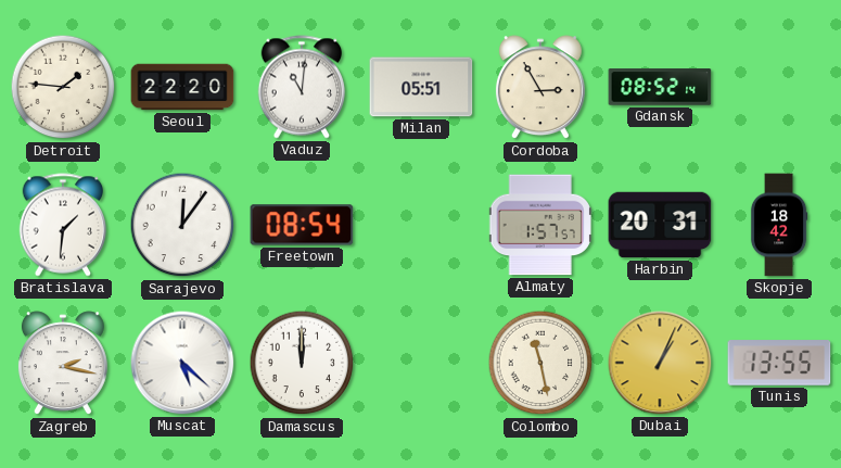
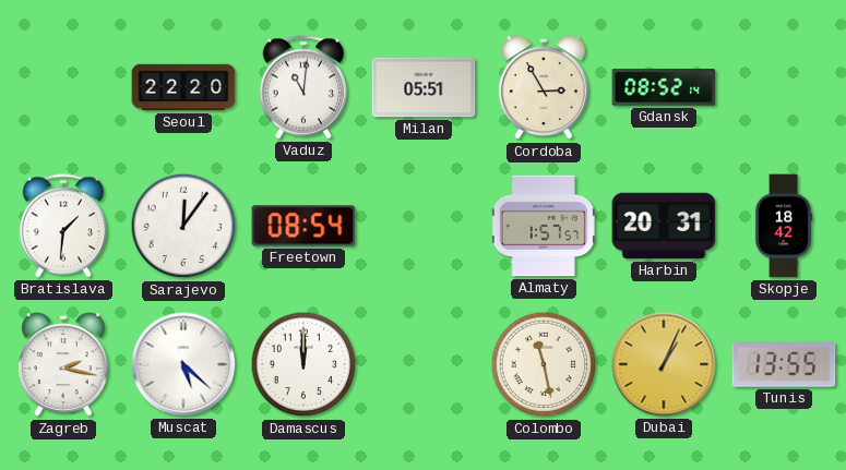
Detroit: 1:46 -> none
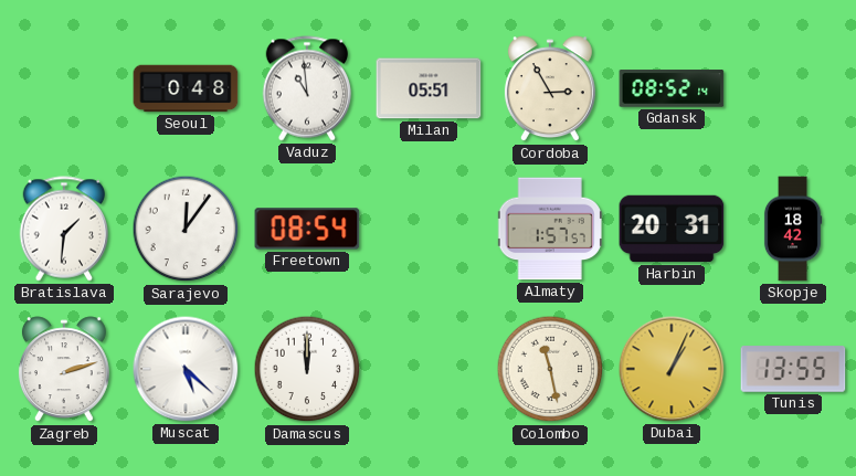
Seoul: 22:20 -> 0:48
Vaduz: 11:01 -> 10:59
Zagreb: 2:17 -> 2:12
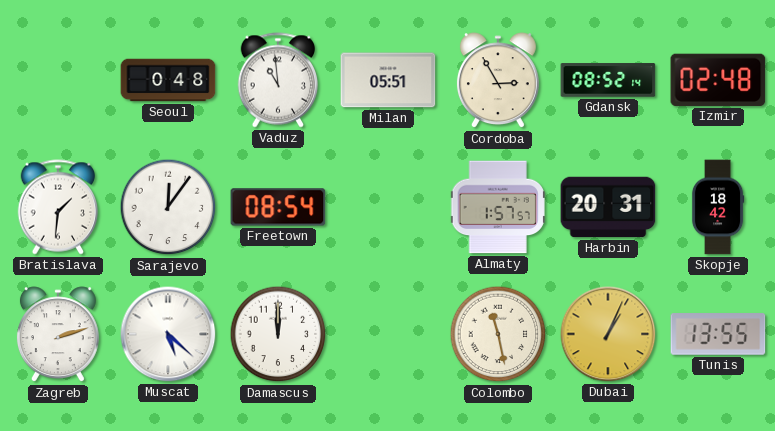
Izmir: none -> 02:48
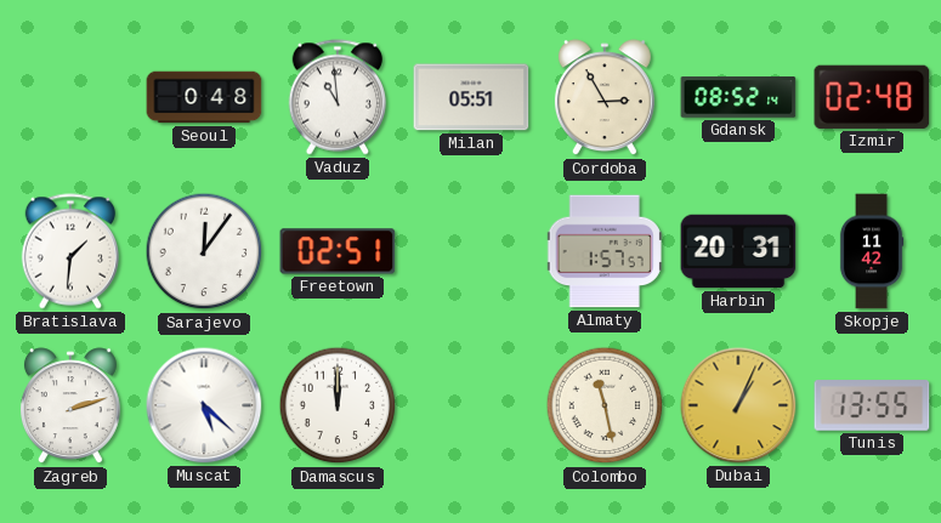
Freetown: 08:54 -> 02:51
Skopje: 18:42 -> 11:42
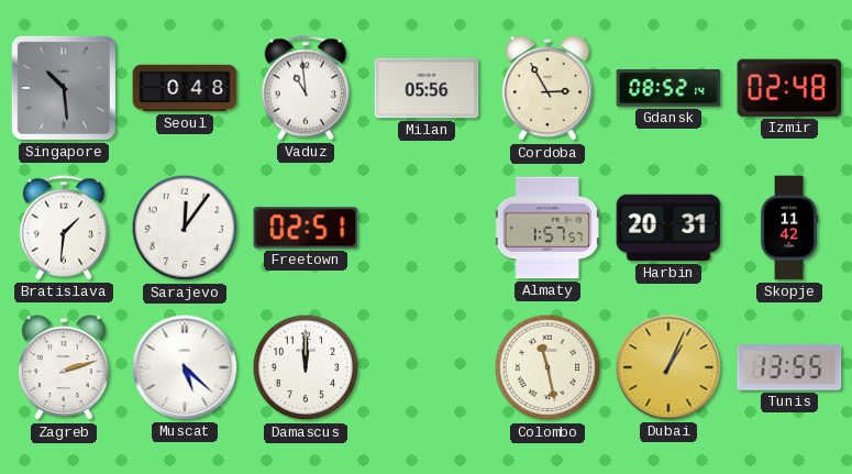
Singapore: none -> 10:29
Milan: 05:51 -> 05:56
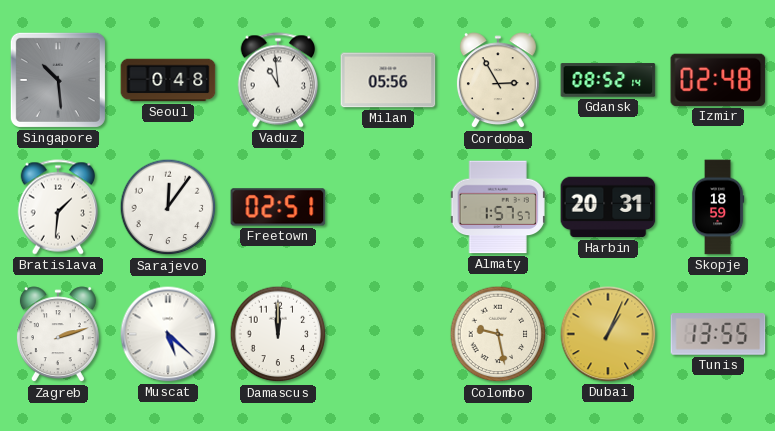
Skopje: 11:42 -> 18:59
Colombo: 11:28 -> 9:28
